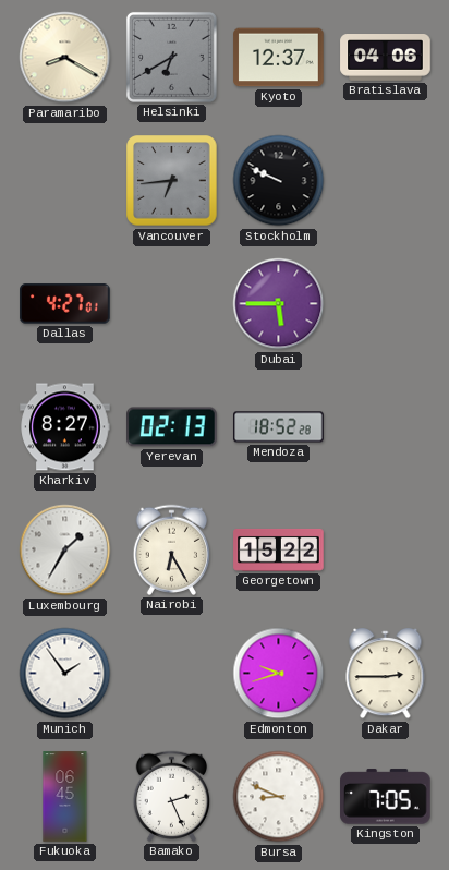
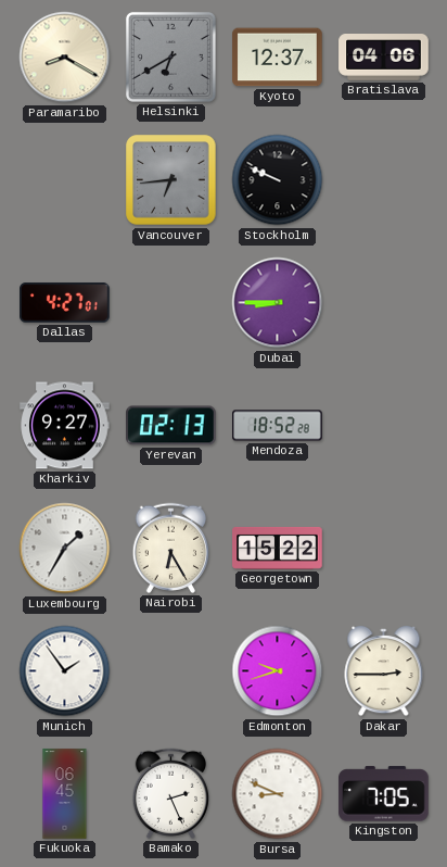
Dubai: 5:45 -> 8:45
Kharkiv: 8:27 -> 9:27
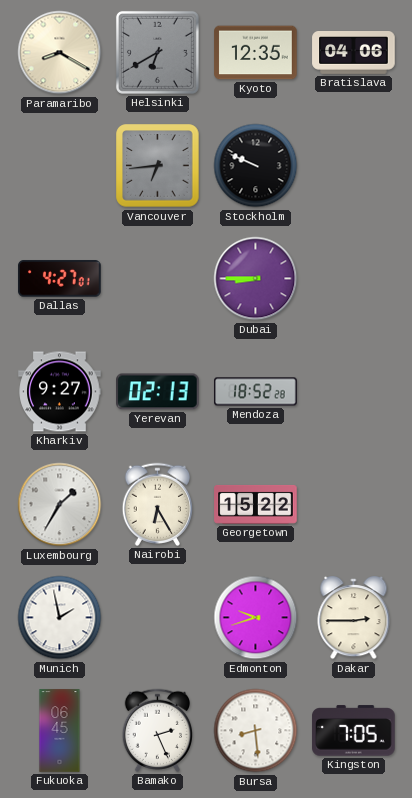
Kyoto: 12:37 -> 12:35
Munich: 1:54 -> 1:58
Bursa: 8:49 -> 8:29
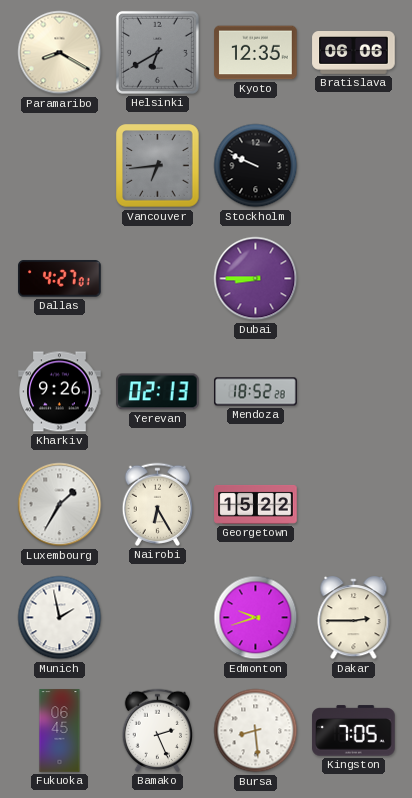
Bratislava: 04:06 -> 06:06
Kharkiv: 9:27 -> 9:26
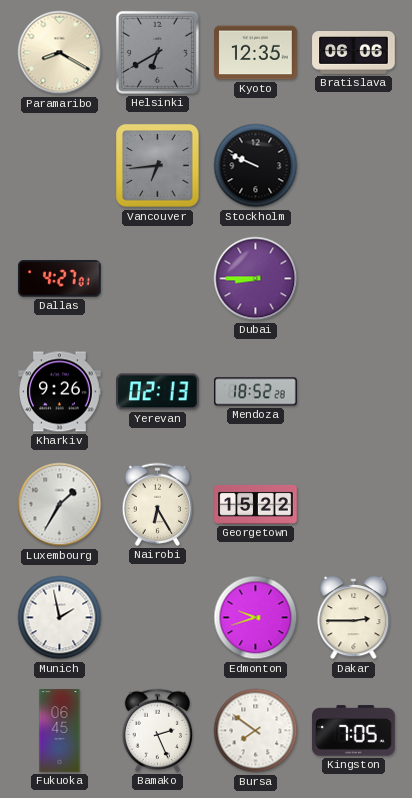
Bursa: 8:29 -> 7:51
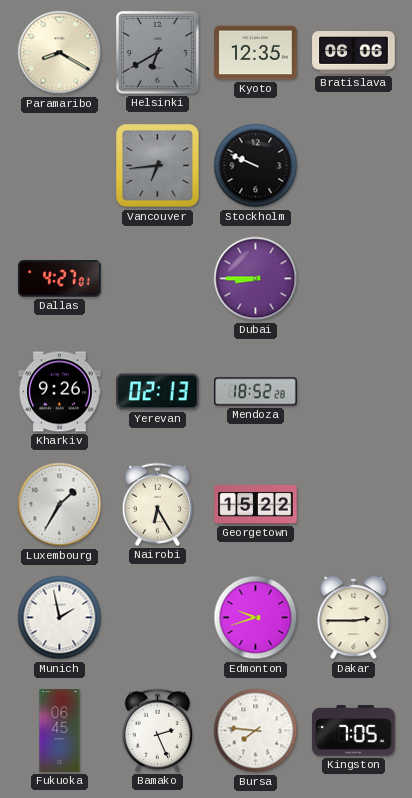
Bursa: 7:51 -> 7:46
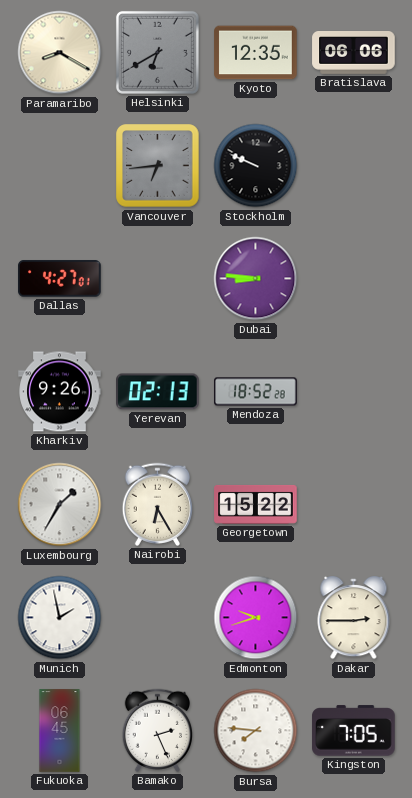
Dubai: 8:45 -> 8:46
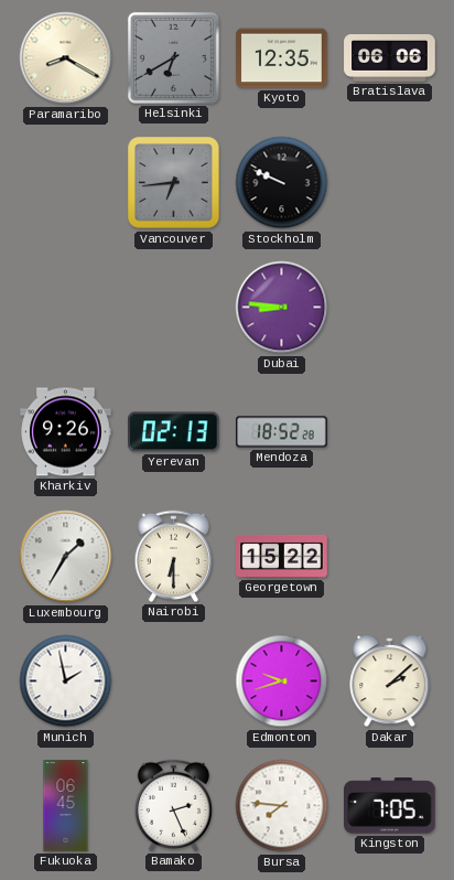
Dallas: 4:27 -> none
Nairobi: 6:25 -> 6:30
Dakar: 2:45 -> 2:08
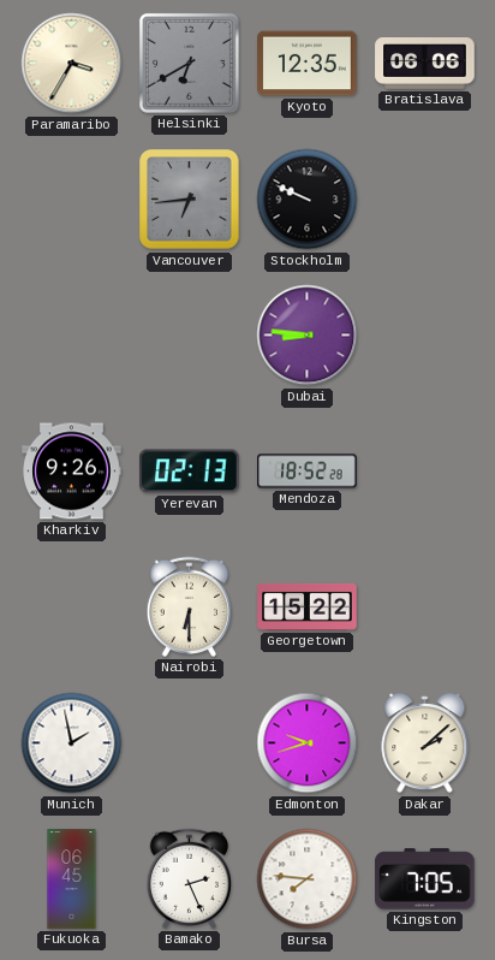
Paramaribo: 8:20 -> 3:35
Luxembourg: 1:35 -> none
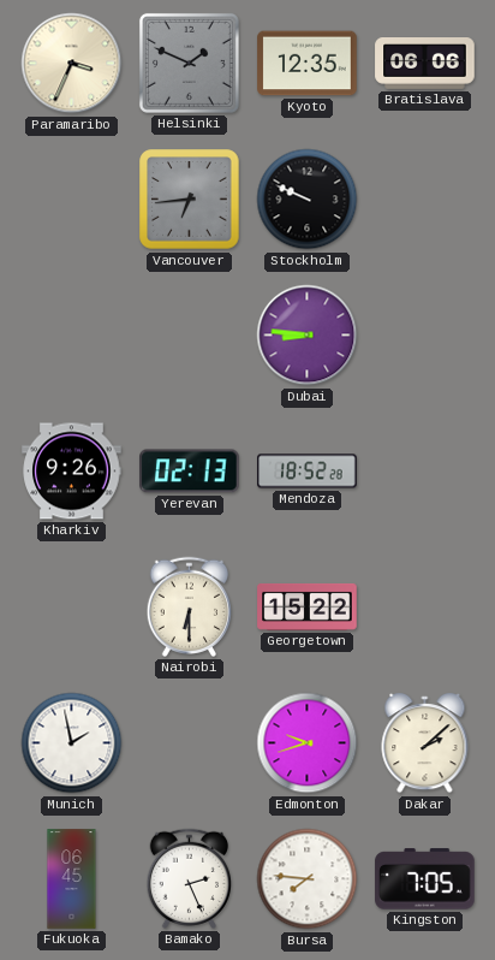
Paramaribo: 3:35 -> 3:34
Helsinki: 6:40 -> 1:49
